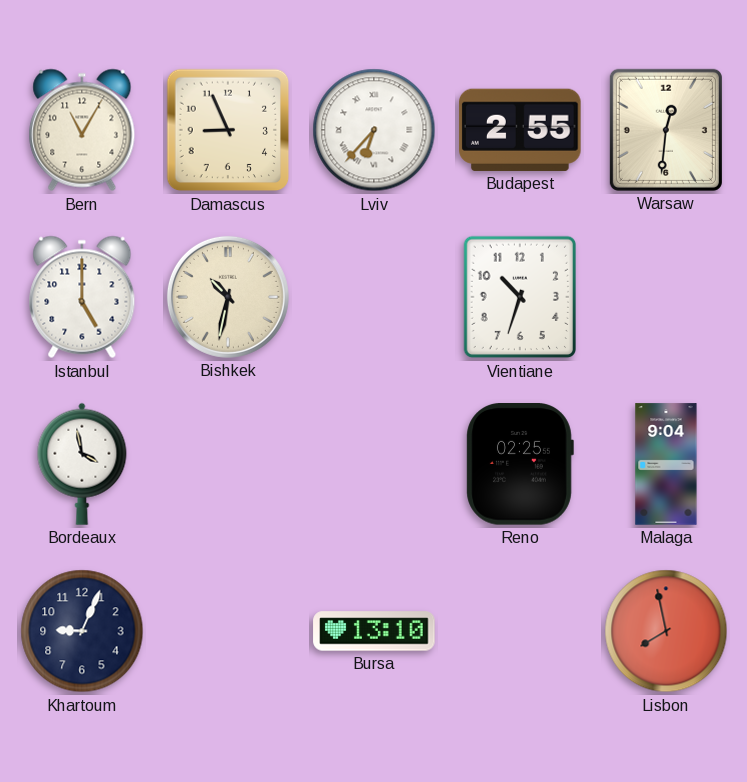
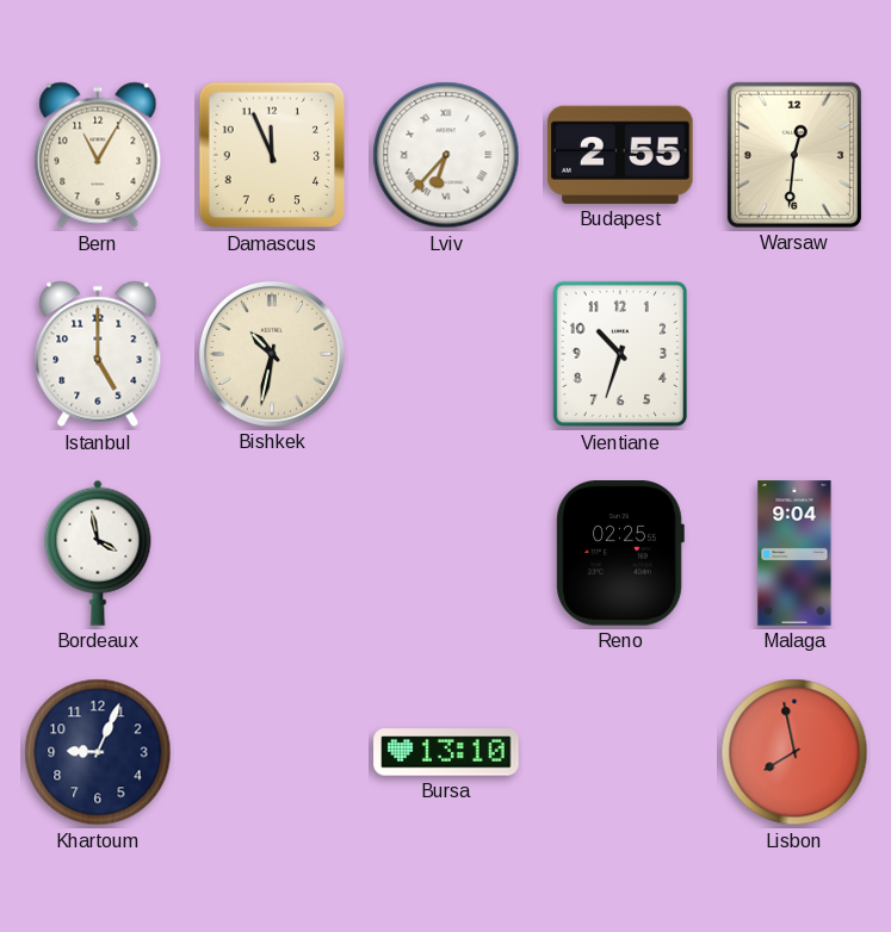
Damascus: 8:56 -> 11:56
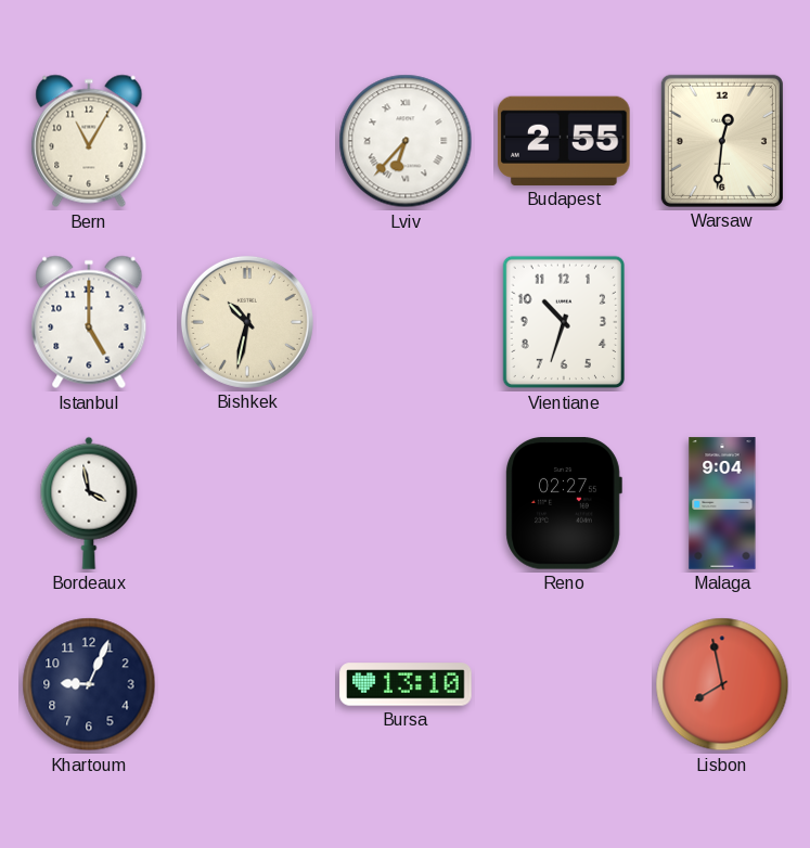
Damascus: 11:56 -> none
Reno: 02:25 -> 02:27
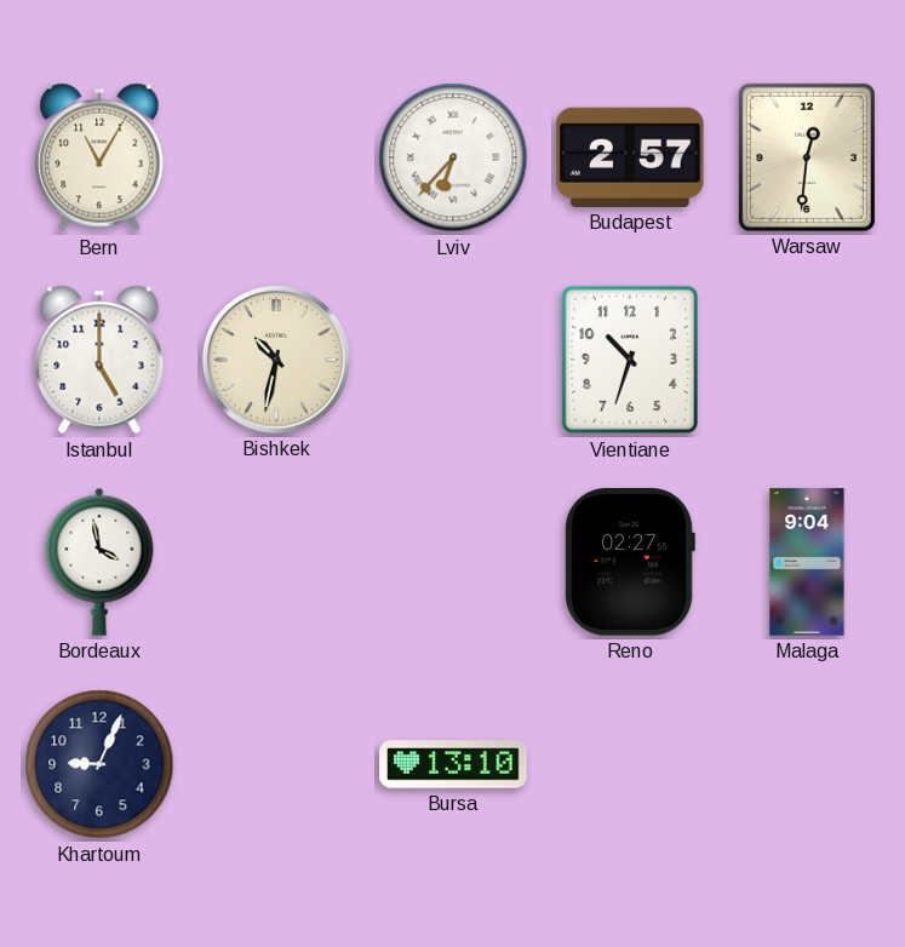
Budapest: 2:55 -> 2:57
Lisbon: 7:58 -> none
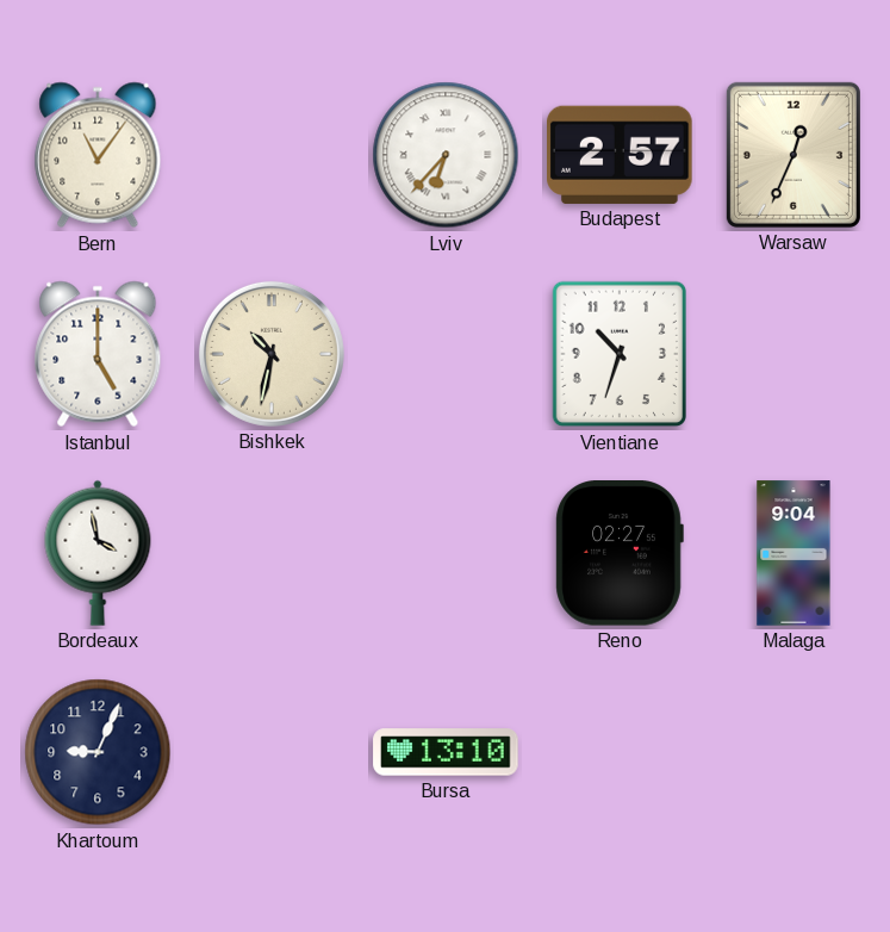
Bern: 11:05 -> 11:06
Warsaw: 12:31 -> 12:34
